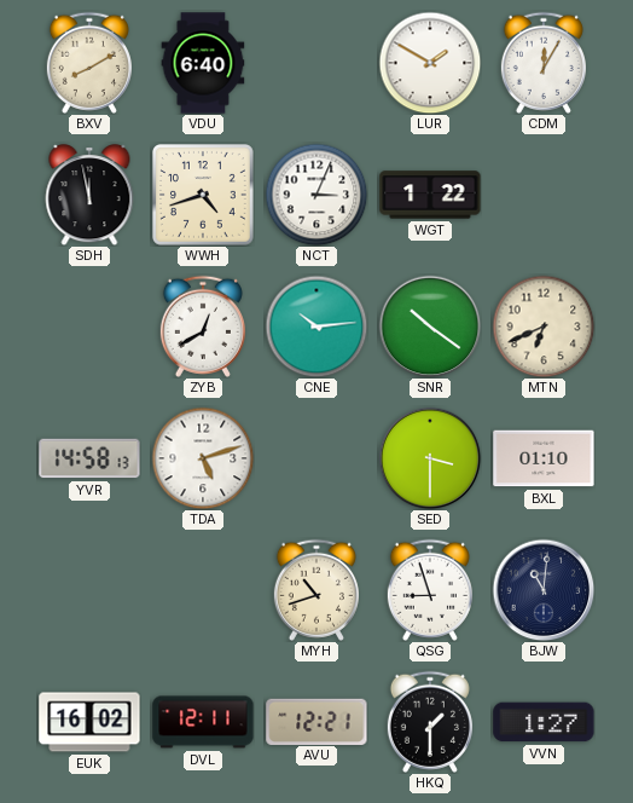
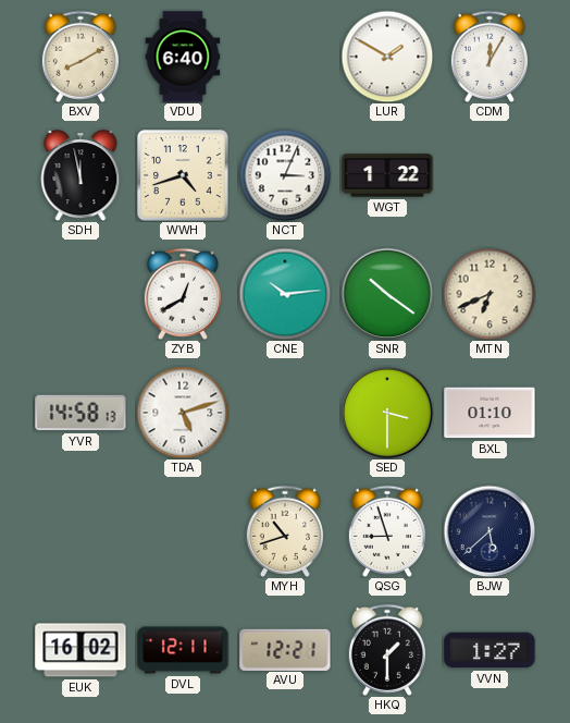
BJW: 11:01 -> 5:38
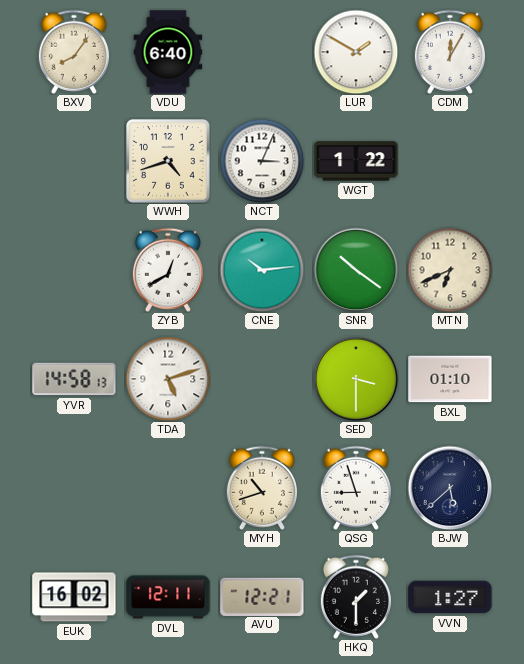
BXV: 8:10 -> 8:06
SDH: 11:58 -> none
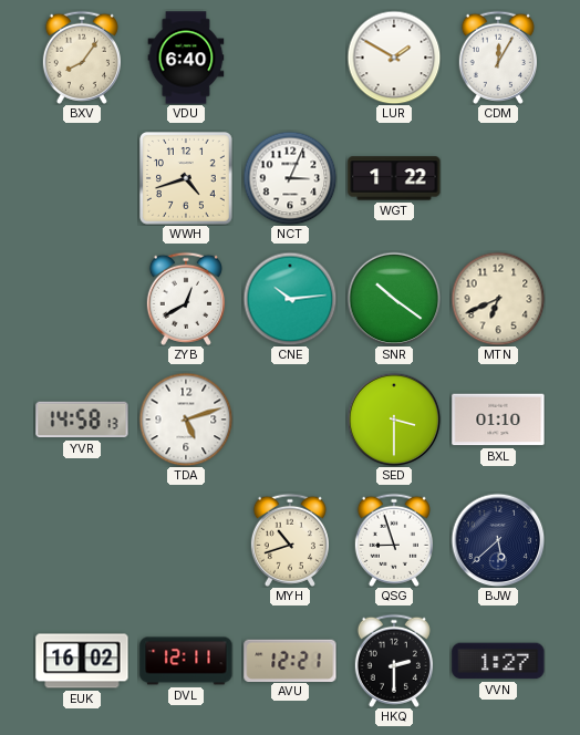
HKQ: 1:30 -> 2:30
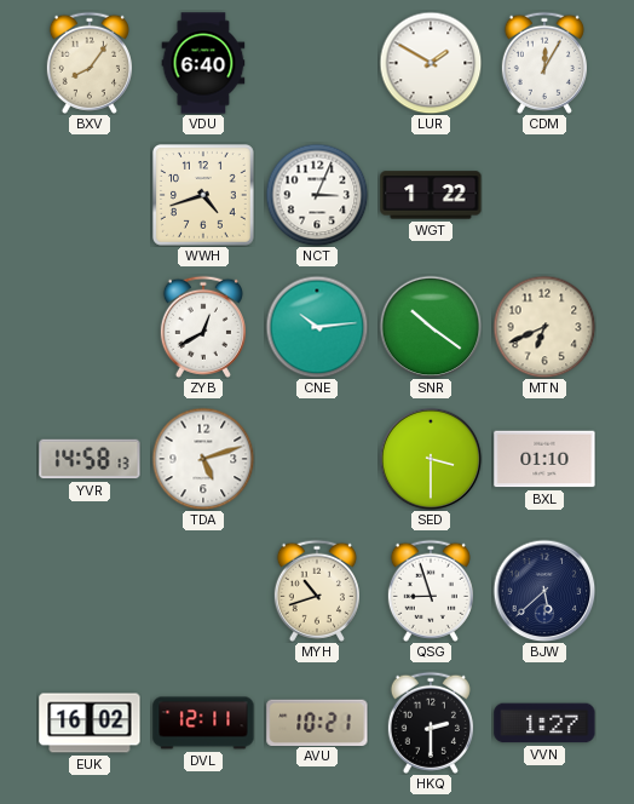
AVU: 12:21 -> 10:21
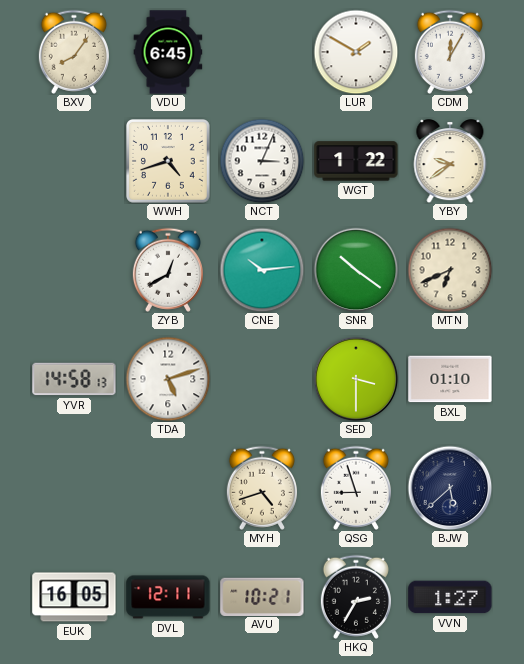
VDU: 6:40 -> 6:45
YBY: none -> 9:39
MYH: 10:42 -> 4:42
EUK: 16:02 -> 16:05
HKQ: 2:30 -> 2:35
